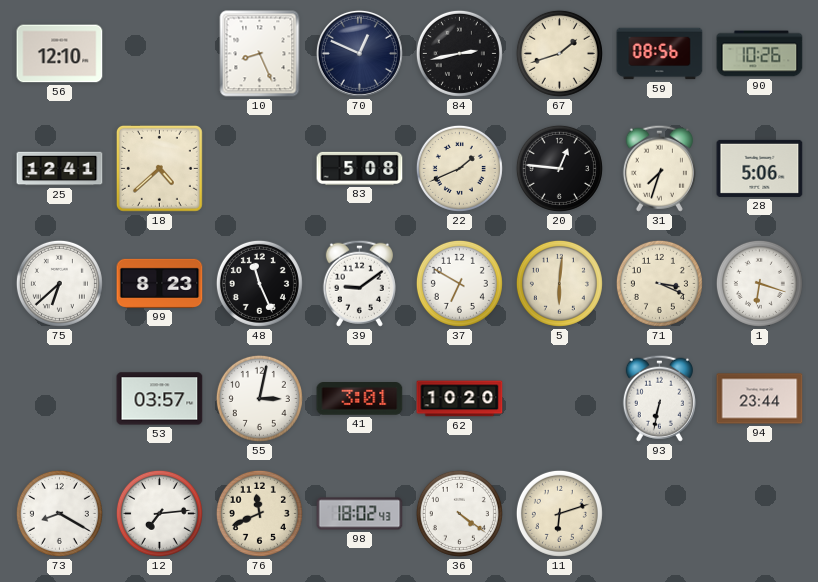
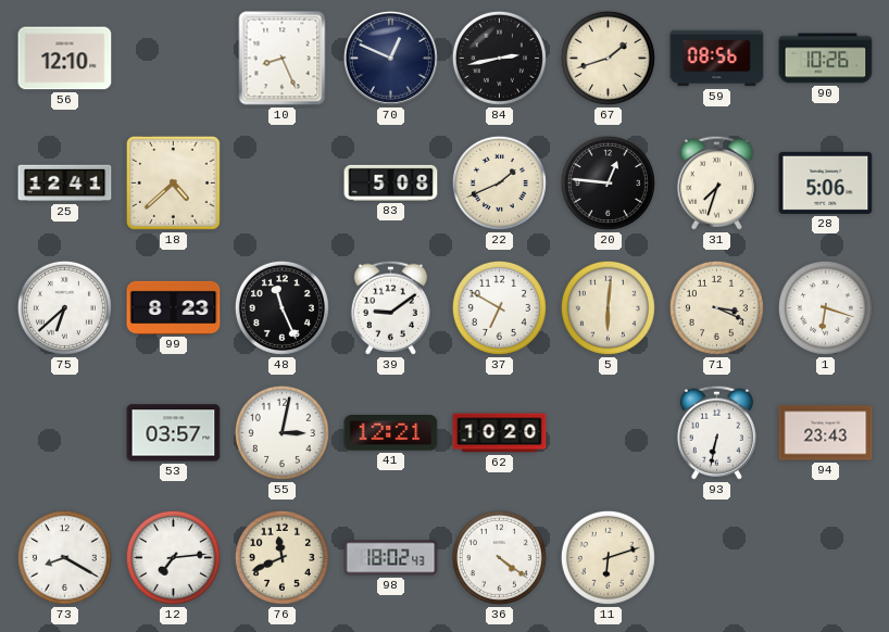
41: 3:01 -> 12:21
94: 23:44 -> 23:43
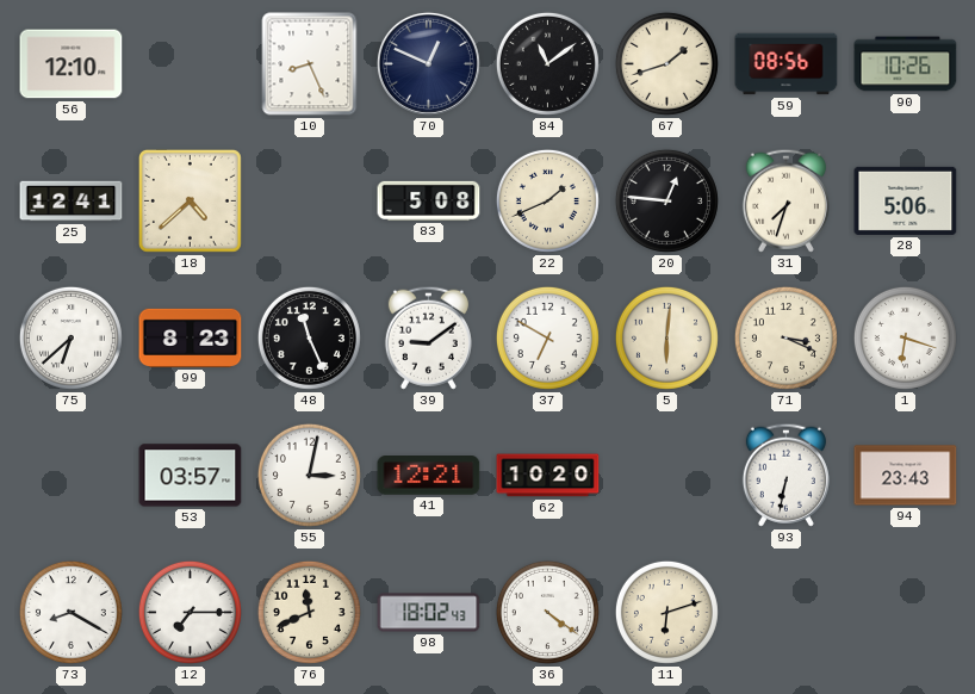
84: 2:43 -> 11:09
12: 7:14 -> 7:15
